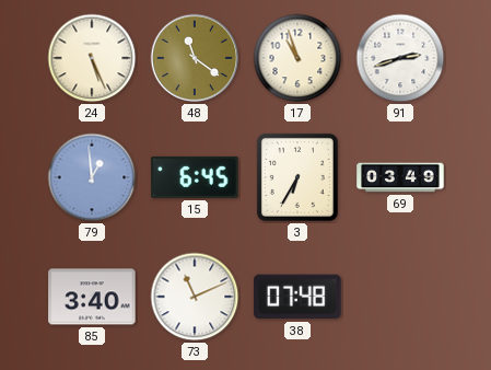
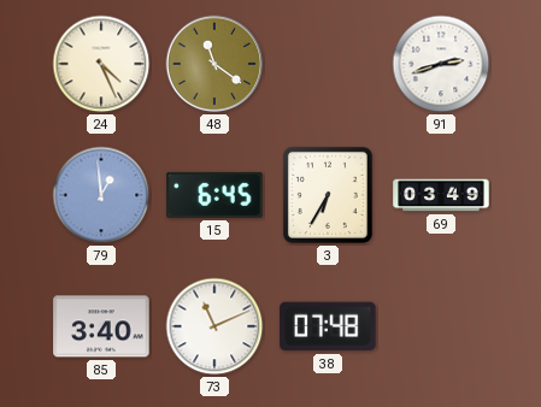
24: 5:26 -> 4:26
17: 10:57 -> none
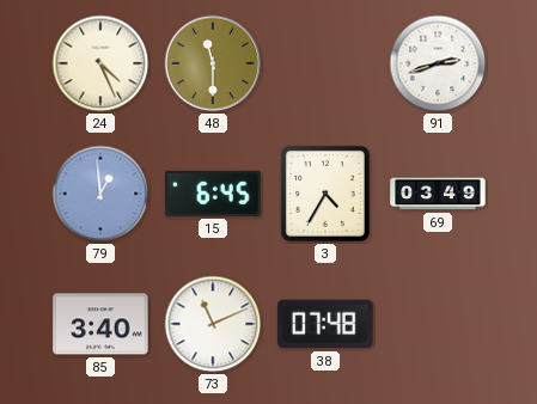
48: 11:21 -> 11:30
3: 6:35 -> 4:35
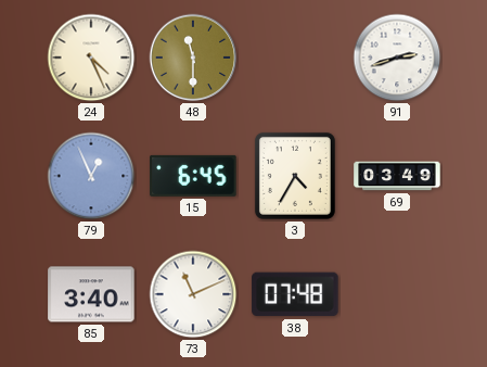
79: 12:59 -> 12:56
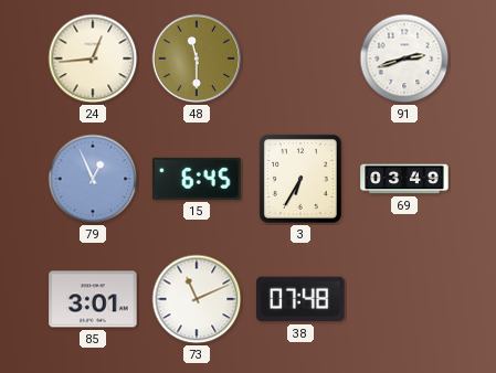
24: 4:26 -> 12:44
3: 4:35 -> 6:35
85: 3:40 -> 3:01
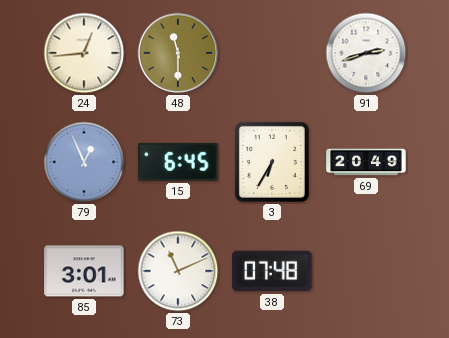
69: 03:49 -> 20:49
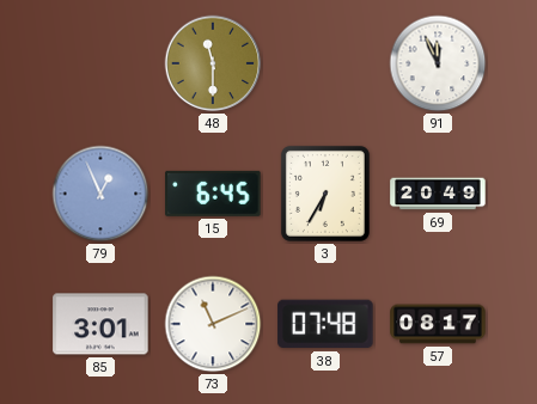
24: 12:44 -> none
91: 2:42 -> 11:56
57: none -> 08:17
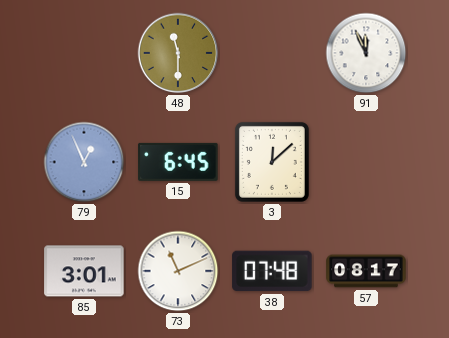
3: 6:35 -> 12:08
69: 20:49 -> none
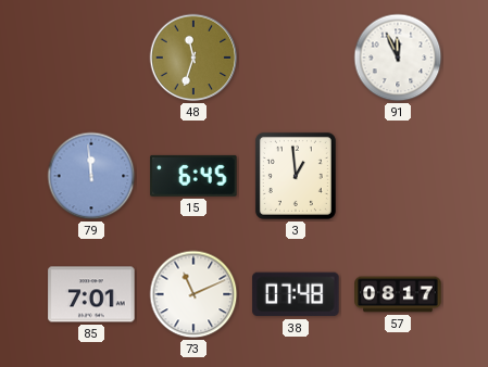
48: 11:30 -> 11:33
79: 12:56 -> 11:59
3: 12:08 -> 12:59
85: 3:01 -> 7:01
